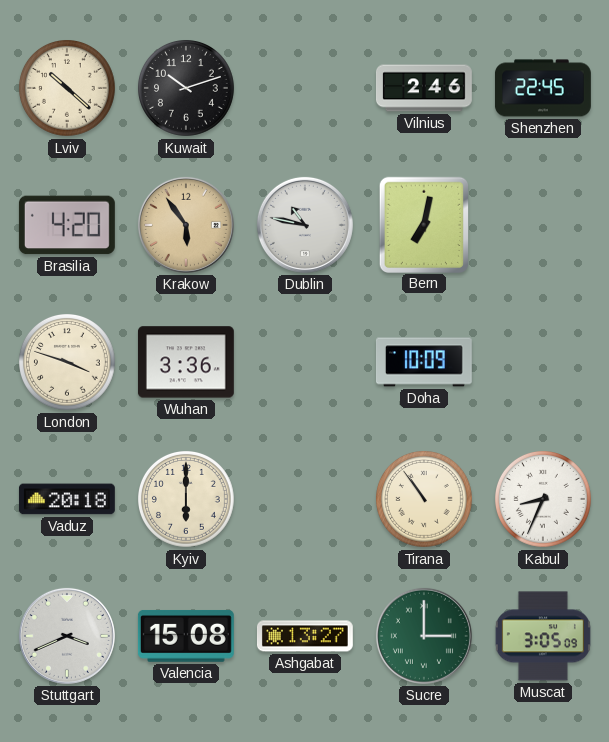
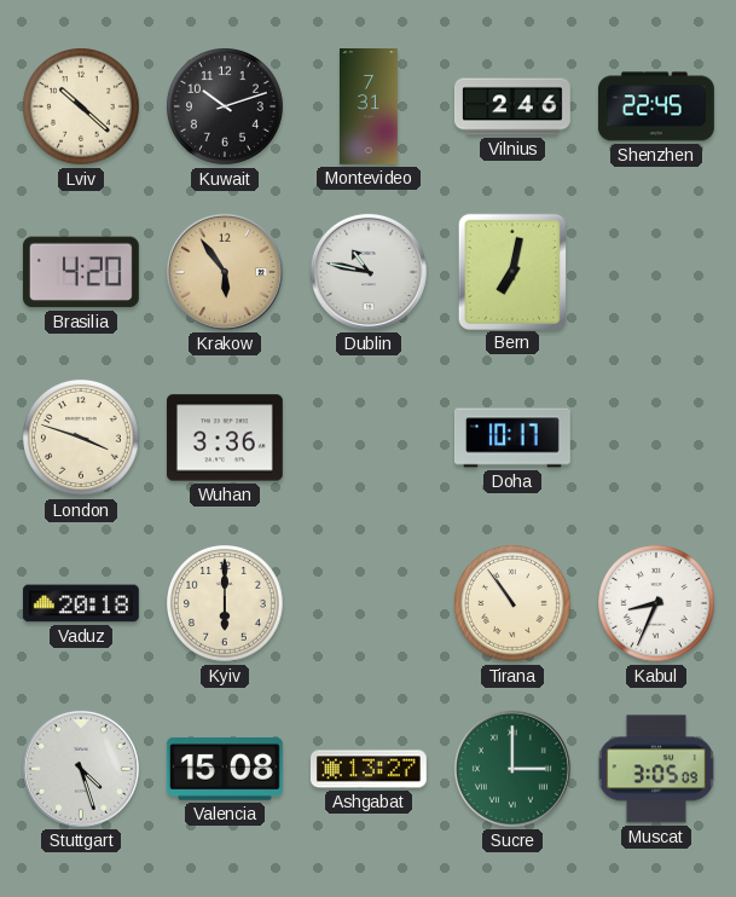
Montevideo: none -> 7:31
Doha: 10:09 -> 10:17
Stuttgart: 3:41 -> 4:27
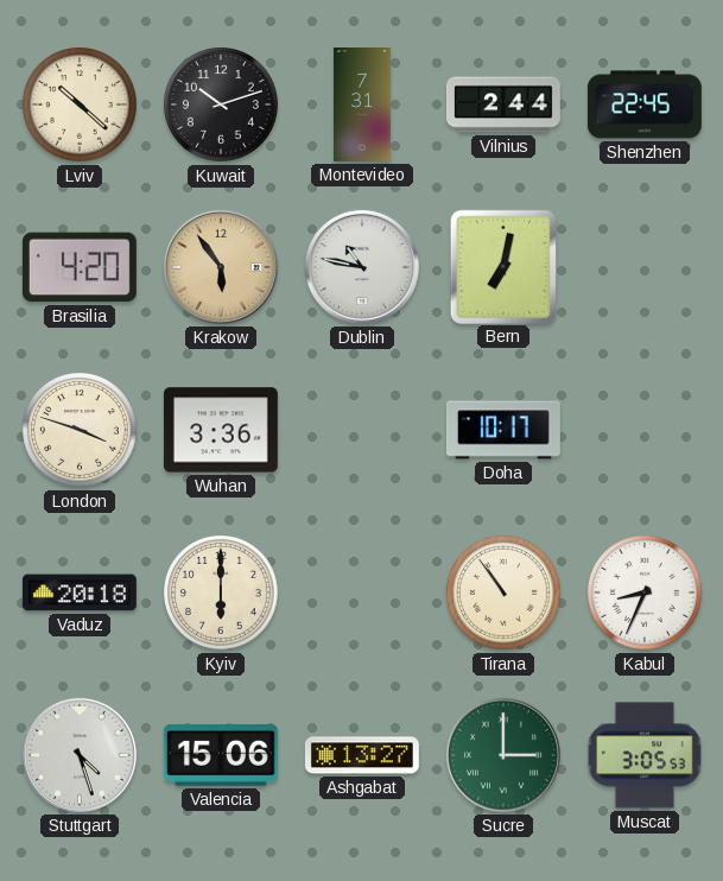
Vilnius: 2:46 -> 2:44
Valencia: 15:08 -> 15:06
Muscat: 3:05:09 -> 3:05:53
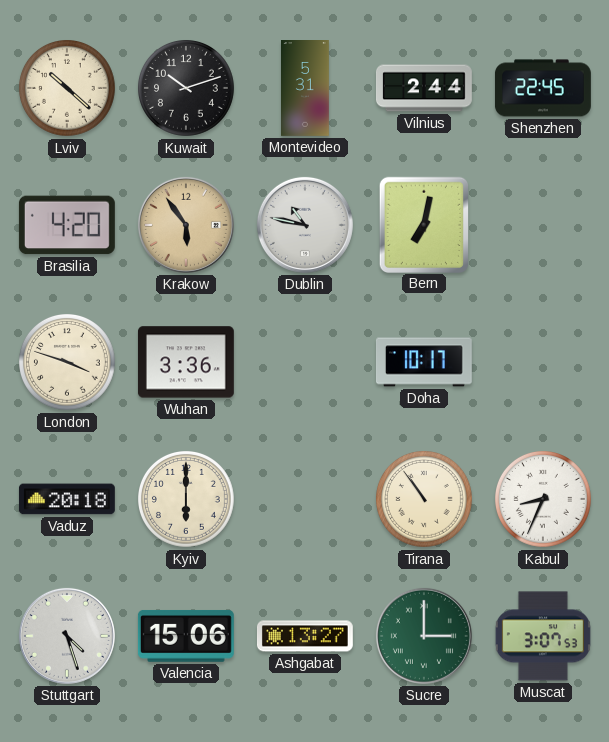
Montevideo: 7:31 -> 5:31
Muscat: 3:05 -> 3:07
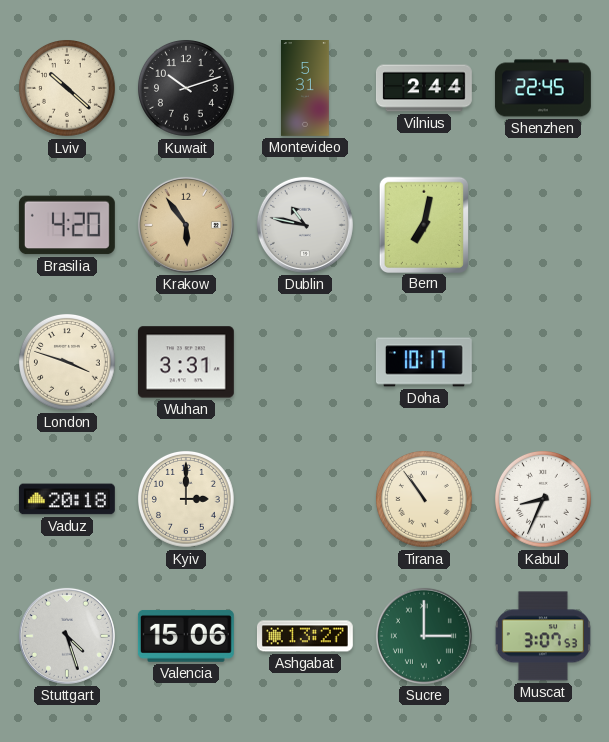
Wuhan: 3:36 -> 3:31
Kyiv: 6:00 -> 3:00
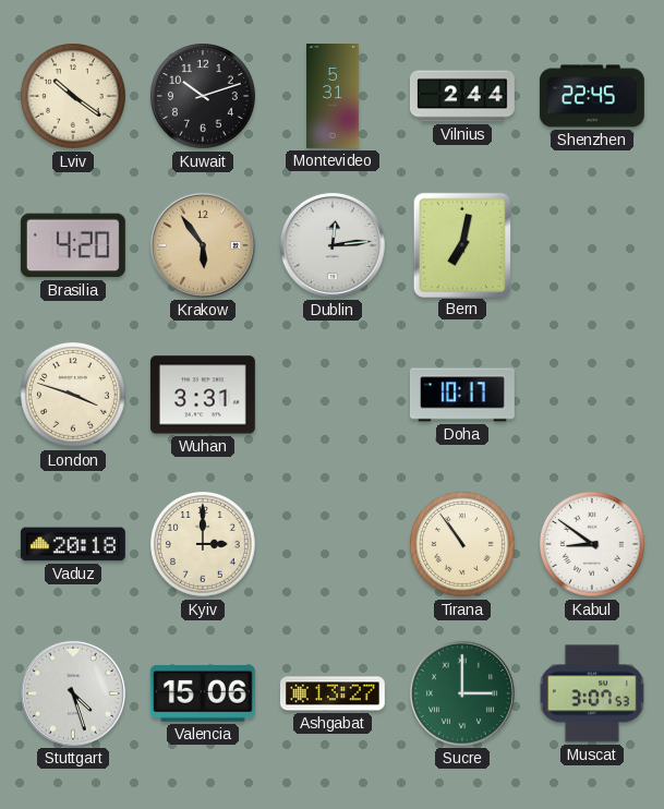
Lviv: 10:22 -> 10:21
Dublin: 10:47 -> 12:14
Kabul: 8:34 -> 8:51
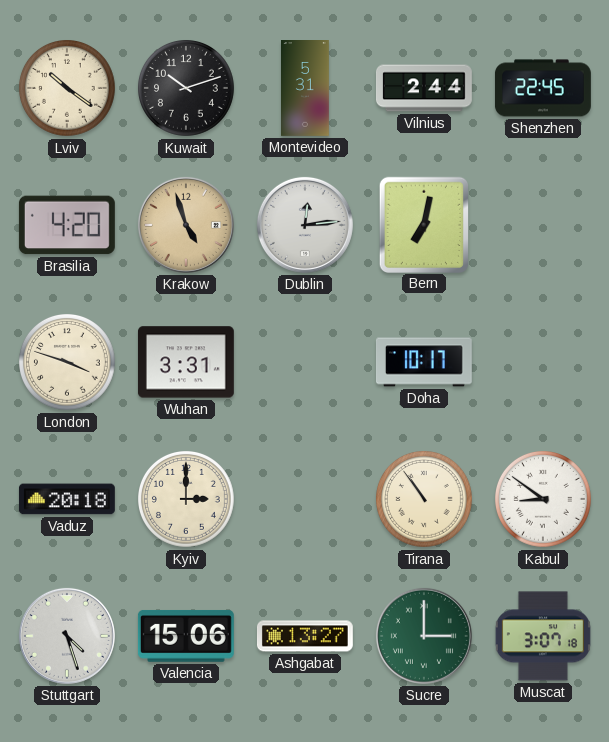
Krakow: 5:54 -> 4:57
Muscat: 3:07:53 -> 3:07:18
